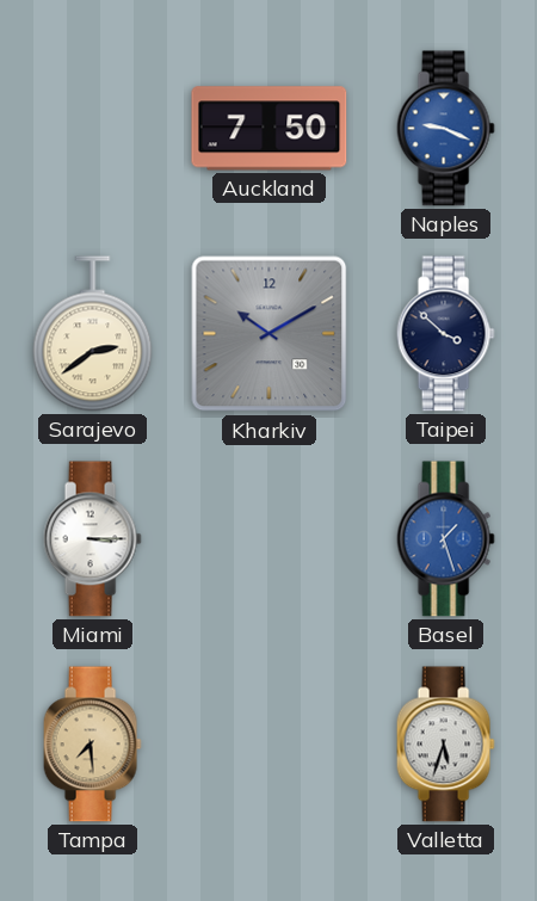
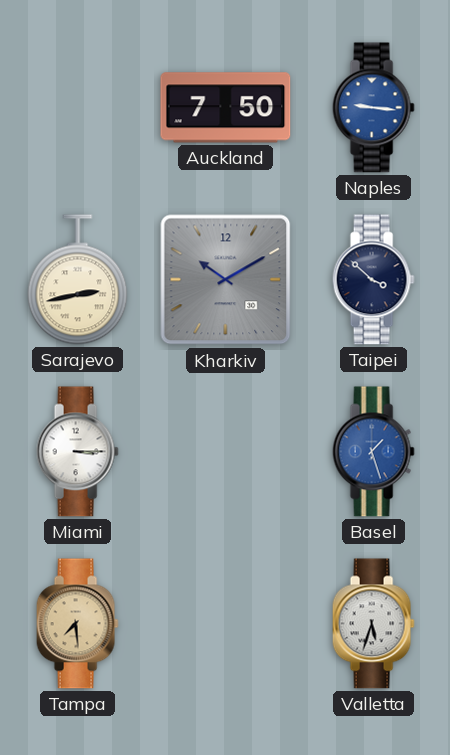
Naples: 9:19 -> 9:16
Sarajevo: 2:39 -> 2:43
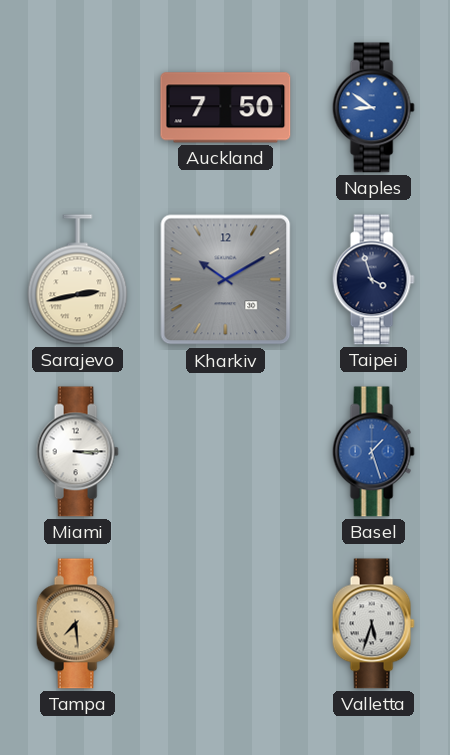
Naples: 9:16 -> 8:51
Taipei: 3:52 -> 3:57
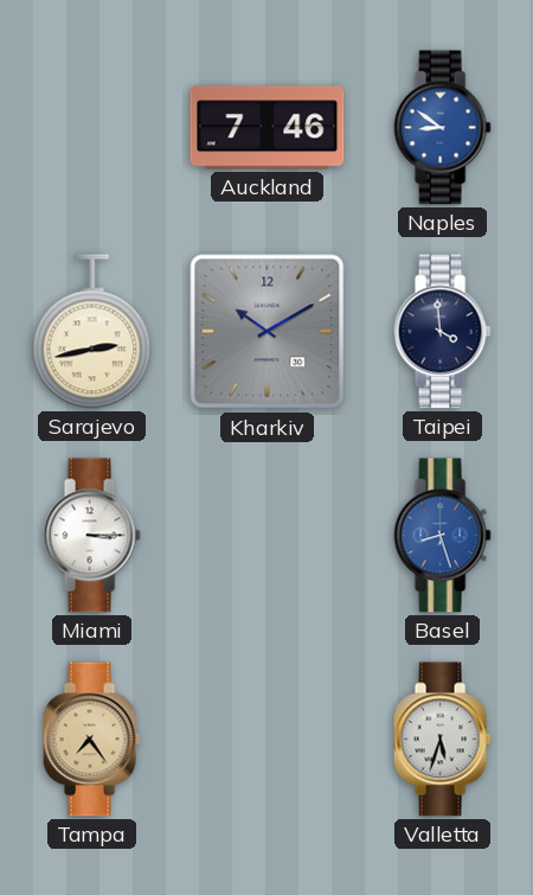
Auckland: 7:50 -> 7:46
Taipei: 3:57 -> 3:59
Basel: 1:27 -> 8:27
Tampa: 7:29 -> 7:24
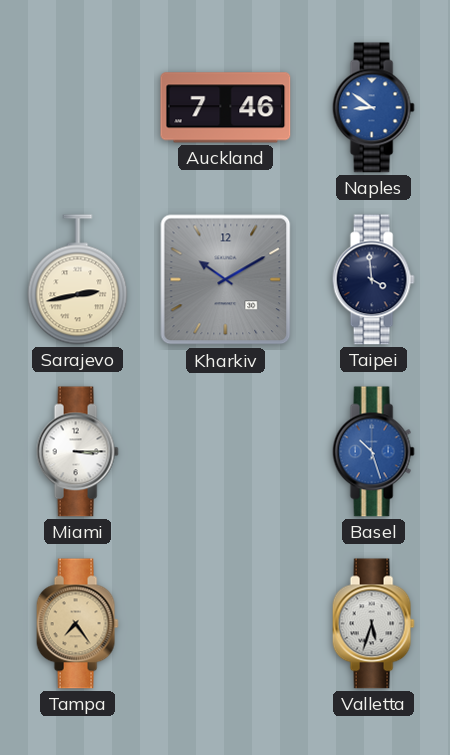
Basel: 8:27 -> 10:27
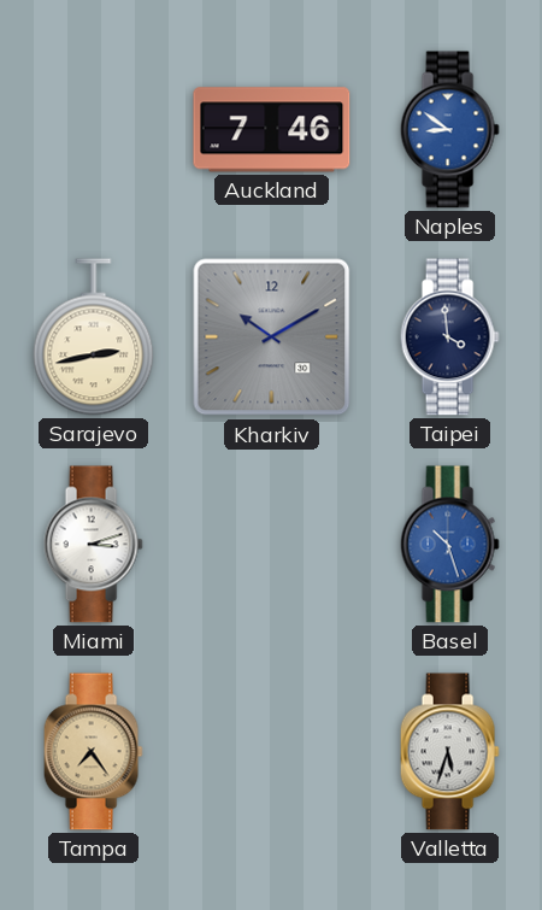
Miami: 3:15 -> 3:12
